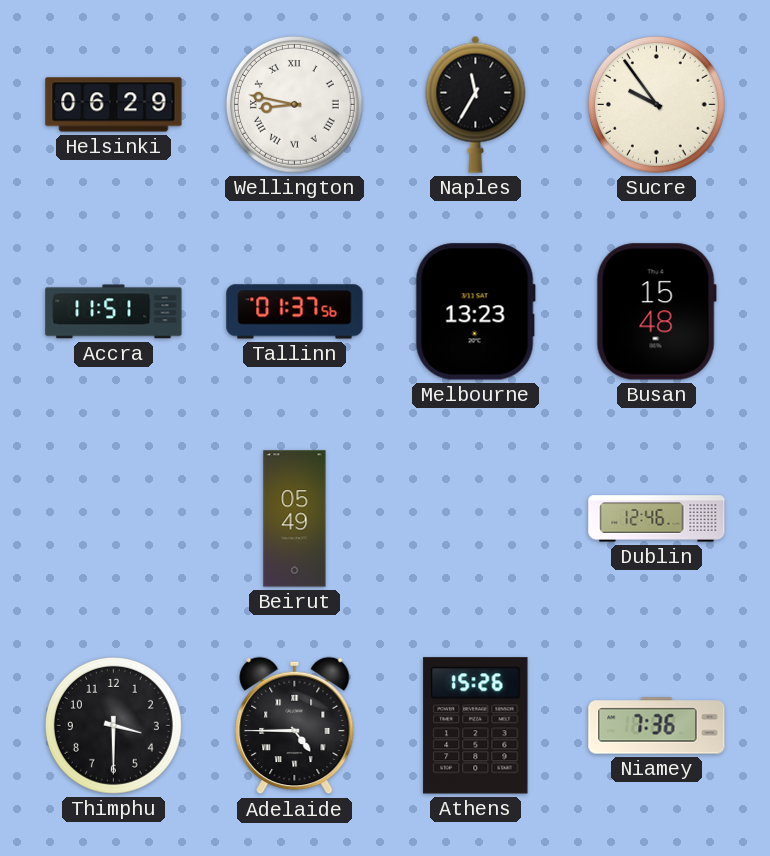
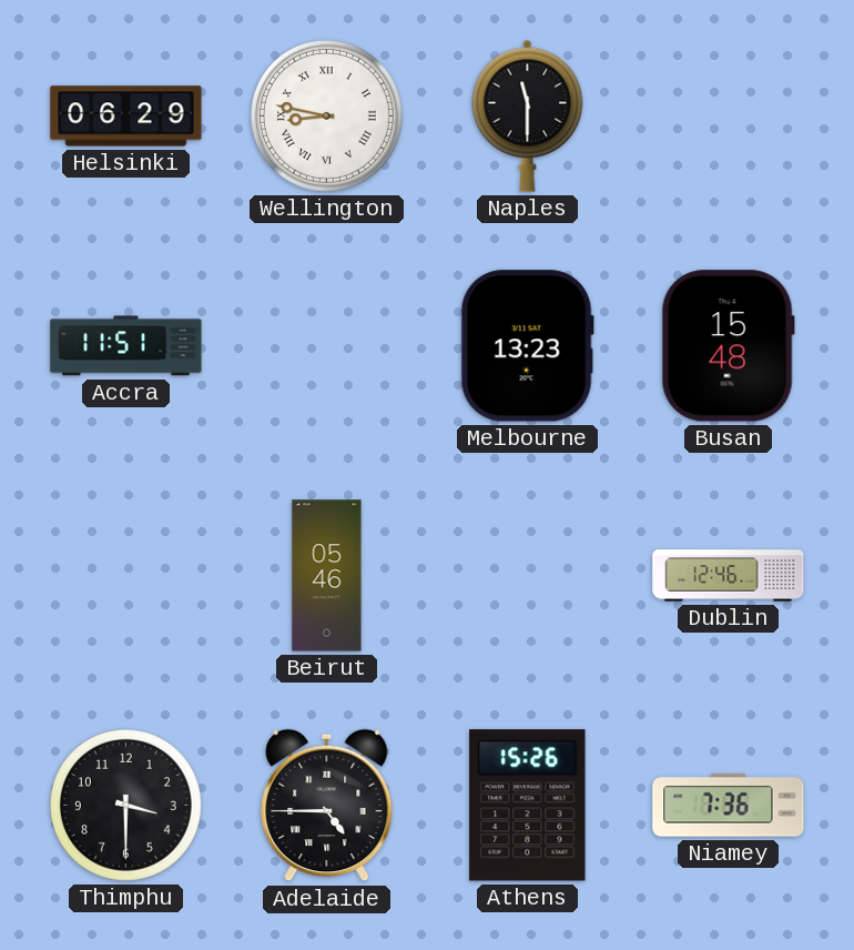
Naples: 11:35 -> 11:30
Sucre: 9:54 -> none
Tallinn: 01:37 -> none
Beirut: 05:49 -> 05:46
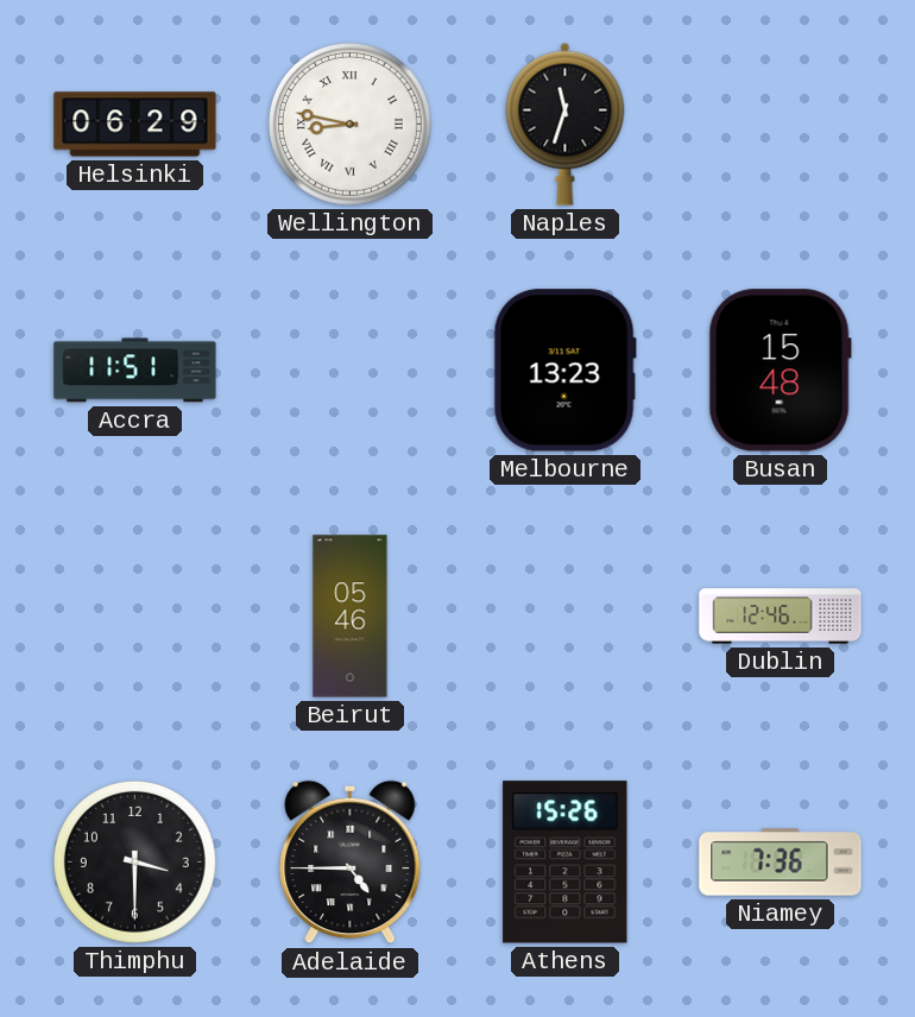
Naples: 11:30 -> 11:33
